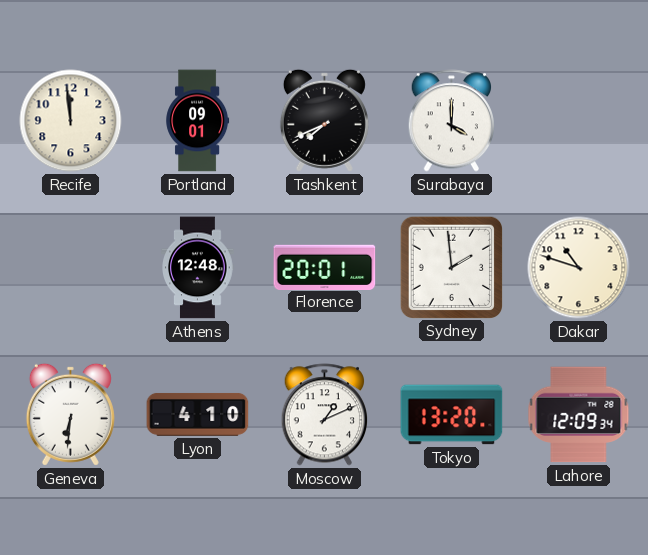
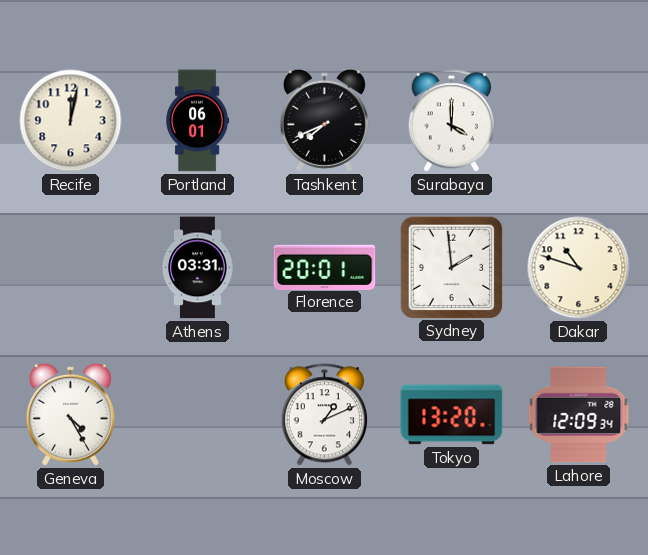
Recife: 11:59 -> 12:02
Portland: 09:01 -> 06:01
Athens: 12:48 -> 03:31
Geneva: 6:31 -> 4:25
Lyon: 4:10 -> none
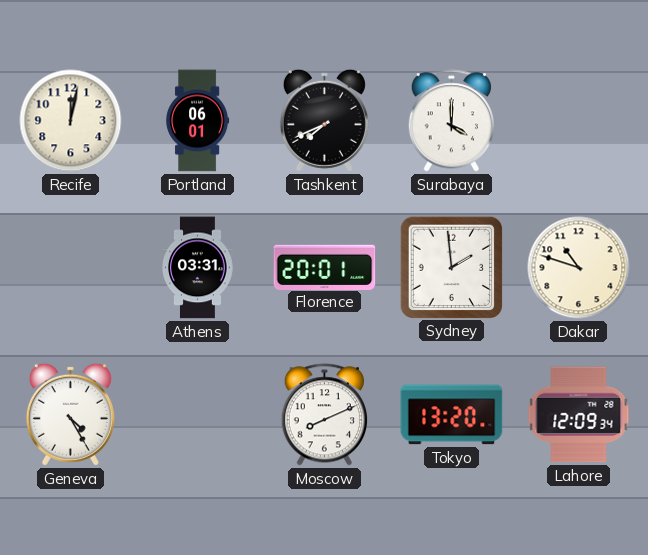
Moscow: 1:11 -> 8:11
